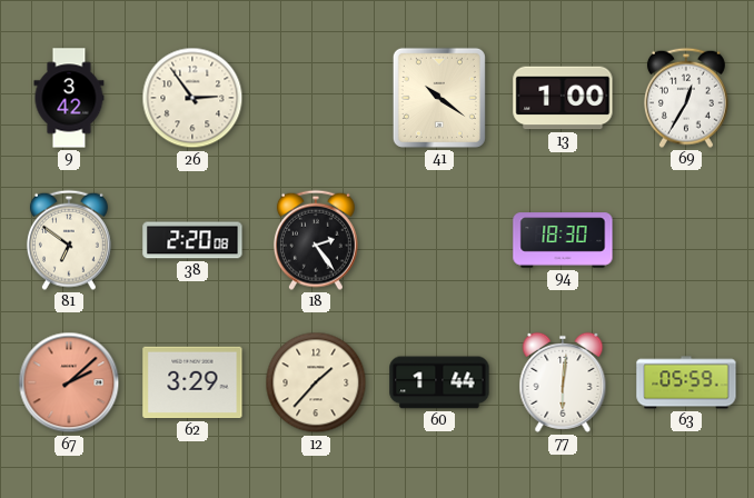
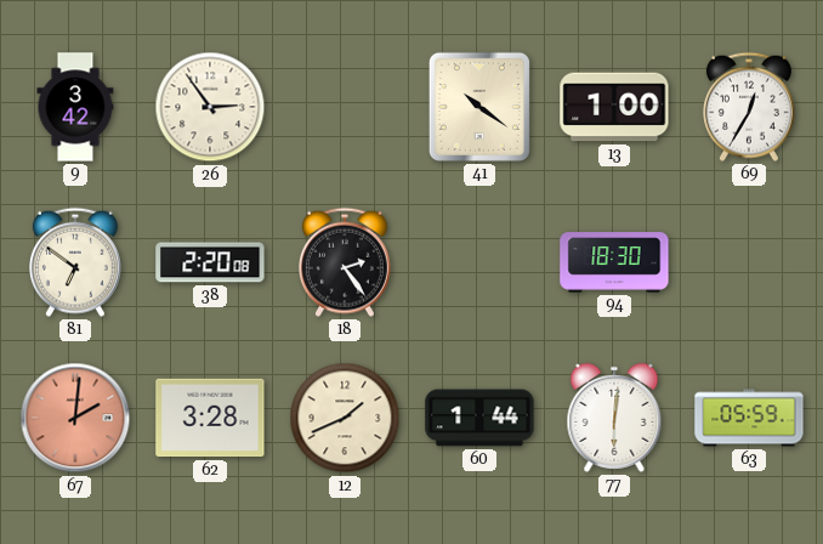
67: 2:08 -> 2:01
62: 3:29 -> 3:28
12: 1:37 -> 1:41
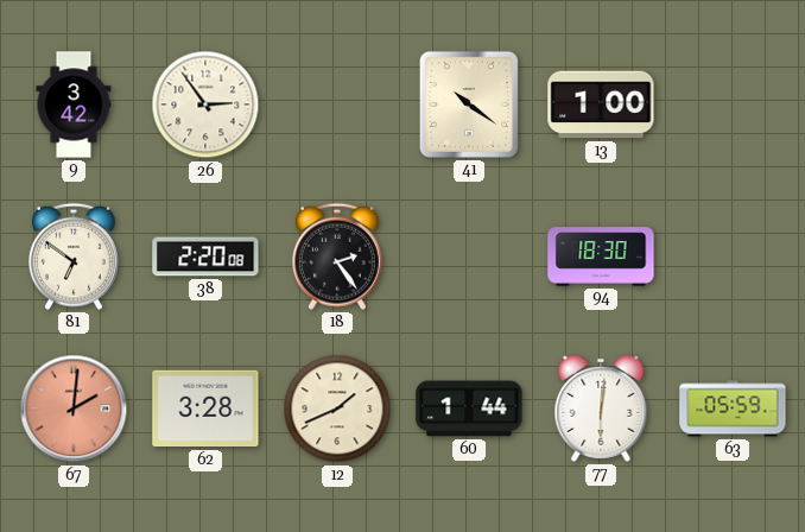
69: 12:35 -> none
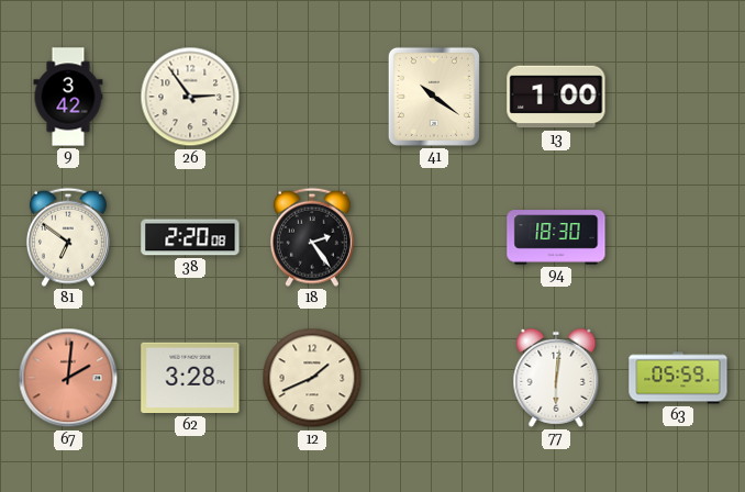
60: 1:44 -> none
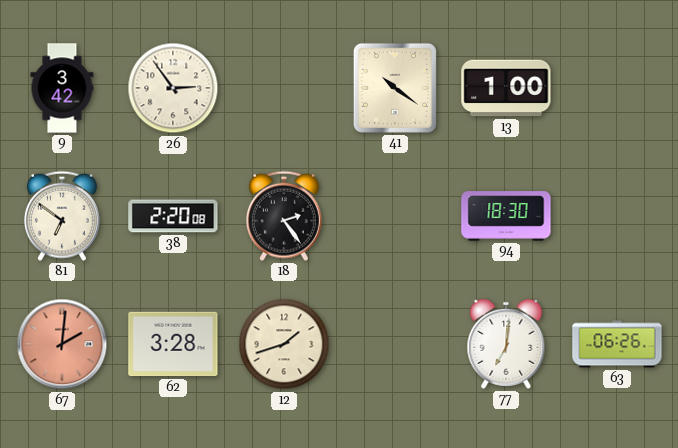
12: 1:41 -> 1:42
77: 6:01 -> 7:01
63: 05:59 -> 06:26
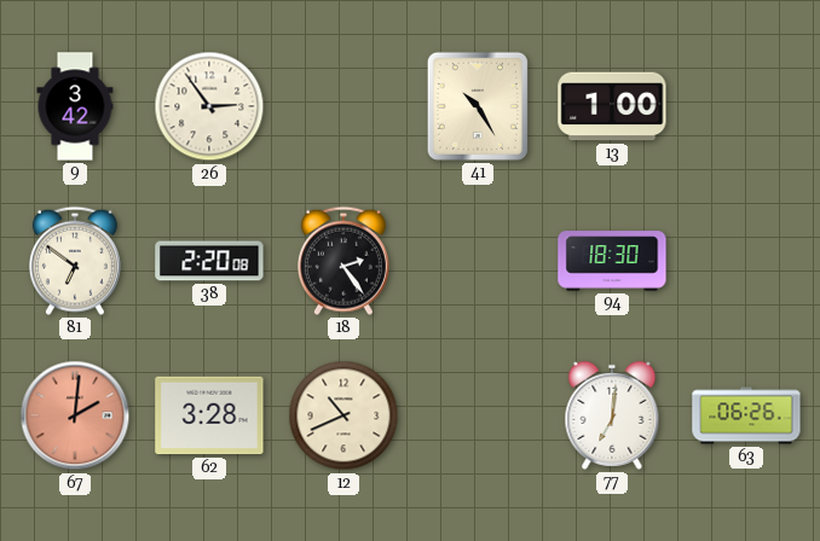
41: 10:21 -> 10:25
12: 1:42 -> 10:41
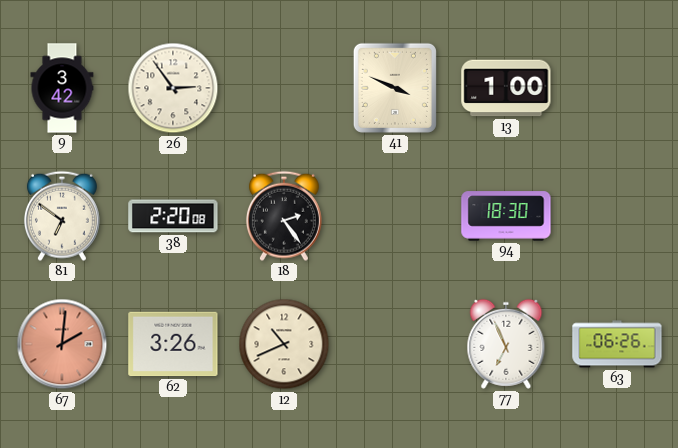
41: 10:25 -> 3:49
62: 3:28 -> 3:26
77: 7:01 -> 6:56
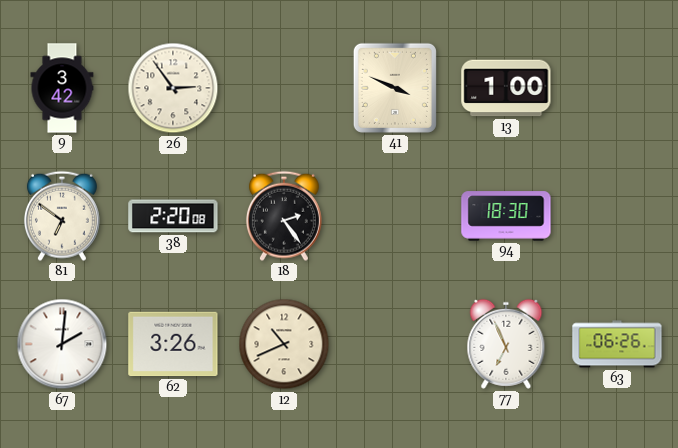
67 dial: salmon -> white
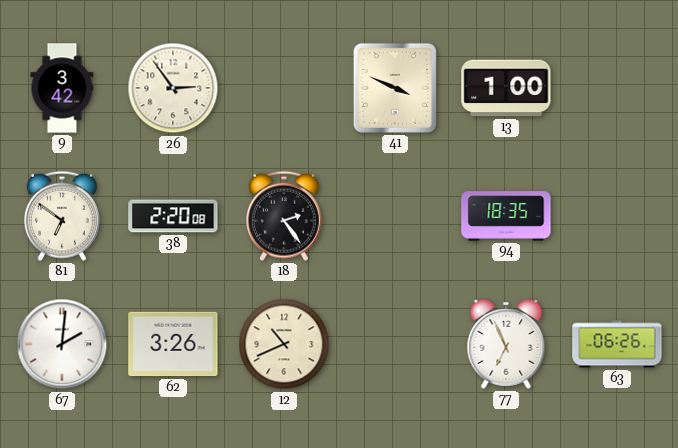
94: 18:30 -> 18:35
